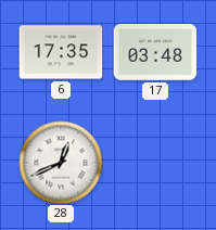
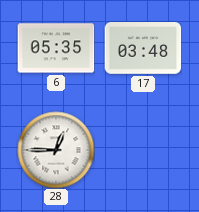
6: 17:35 -> 05:35
28: 12:41 -> 12:45
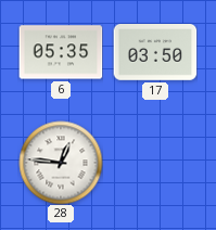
17: 03:48 -> 03:50
28: 12:45 -> 12:46
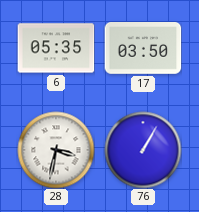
28: 12:46 -> 3:32
76: none -> 1:05
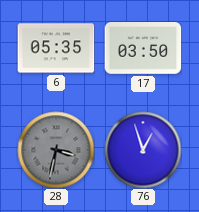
28 dial: white -> grey
76: 1:05 -> 12:57
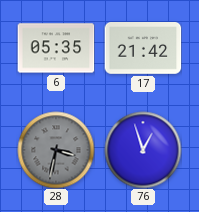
17: 03:50 -> 21:42
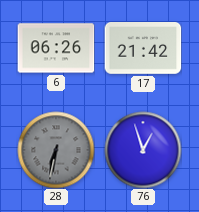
6: 05:35 -> 06:26
28: 3:32 -> 6:32
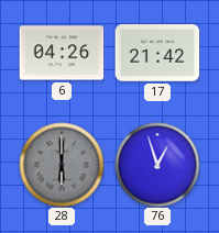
6: 06:26 -> 04:26
28: 6:32 -> 6:00
